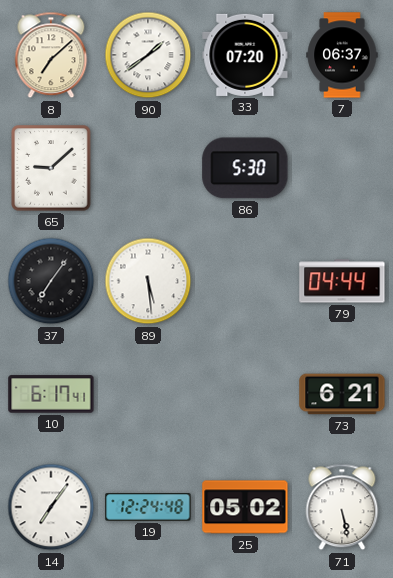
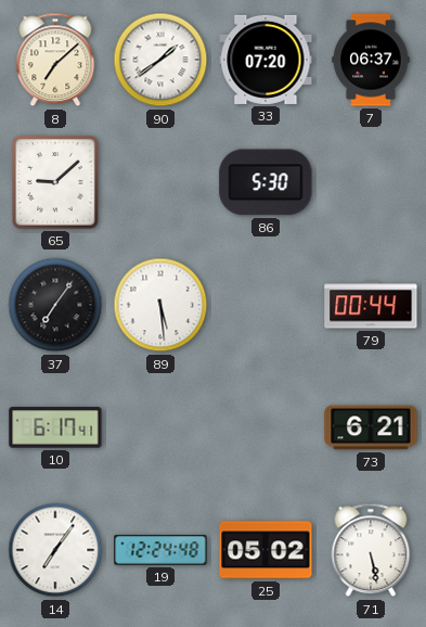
79: 04:44 -> 00:44
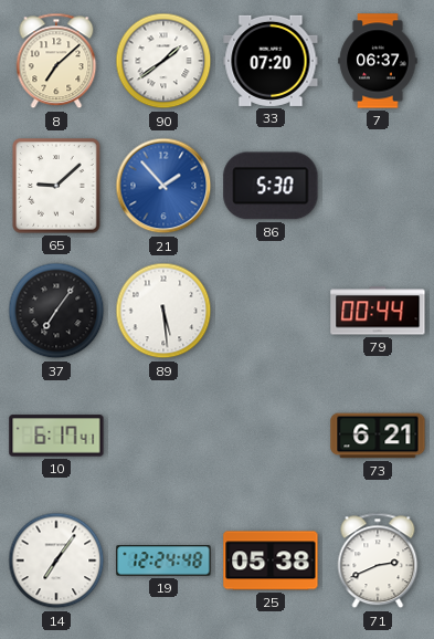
21: none -> 1:53
25: 05:02 -> 05:38
71: 5:28 -> 2:41
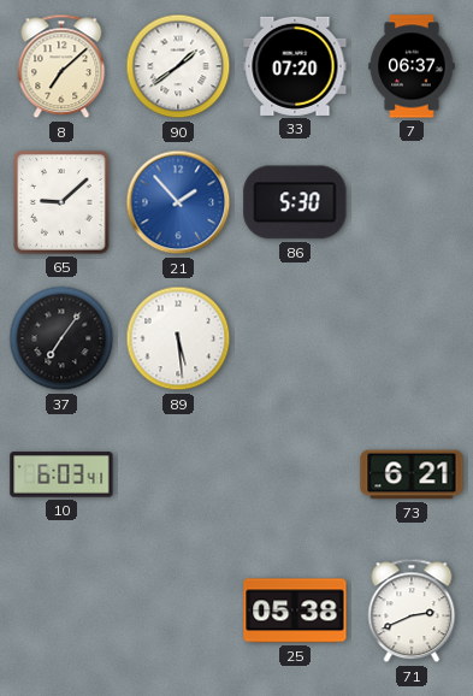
79: 00:44 -> none
10: 6:17 -> 6:03
14: 7:06 -> none
19: 12:24 -> none
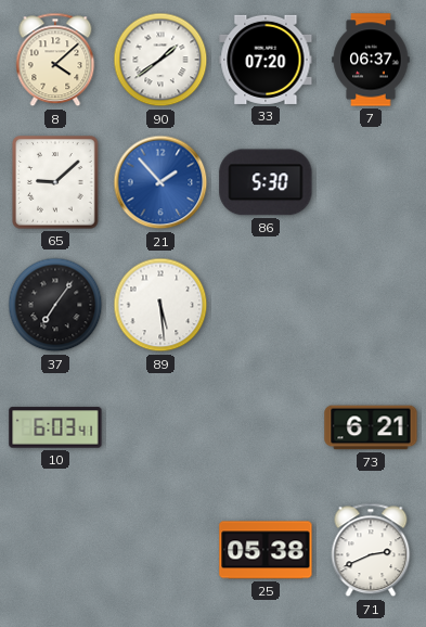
8: 7:08 -> 4:08
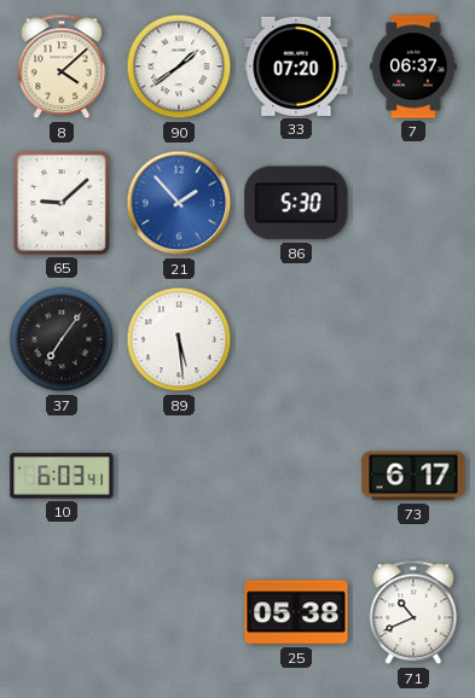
73: 6:21 -> 6:17
71: 2:41 -> 10:41
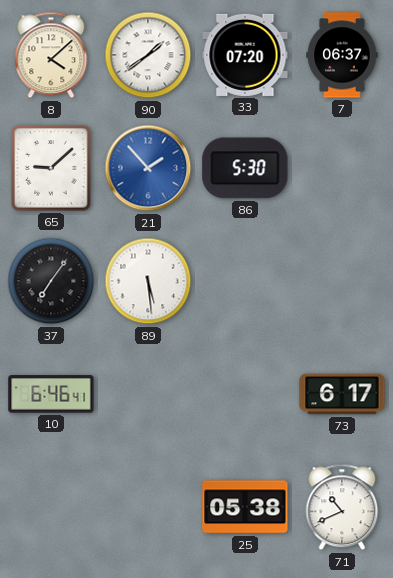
10: 6:03 -> 6:46
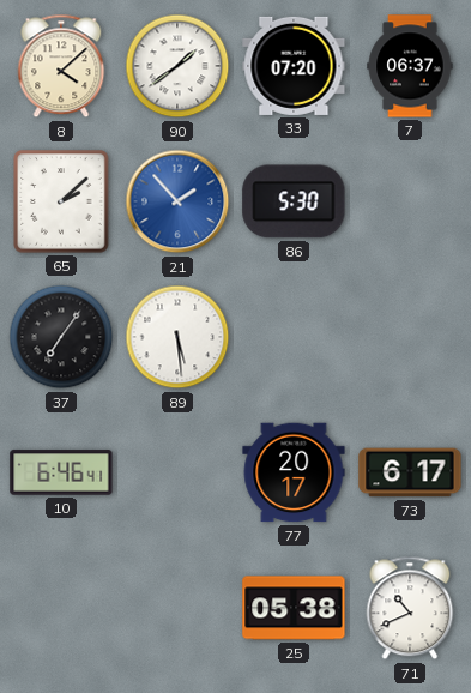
65: 9:08 -> 2:08
77: none -> 20:17
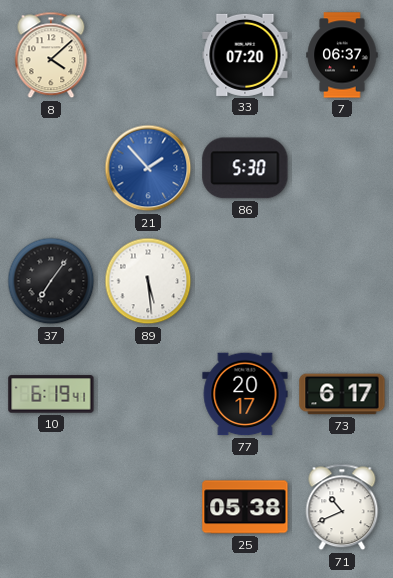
90: 1:39 -> none
65: 2:08 -> none
10: 6:46 -> 6:19
